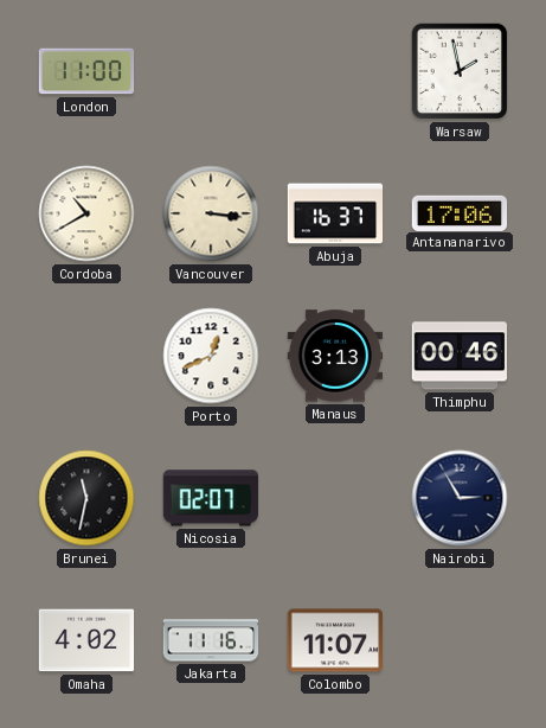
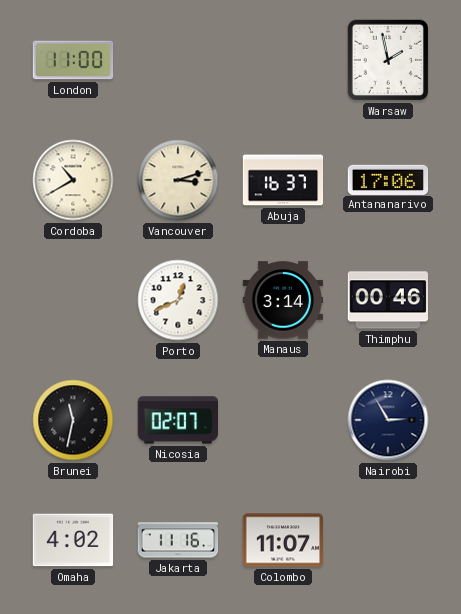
Vancouver: 3:16 -> 3:12
Manaus: 3:13 -> 3:14
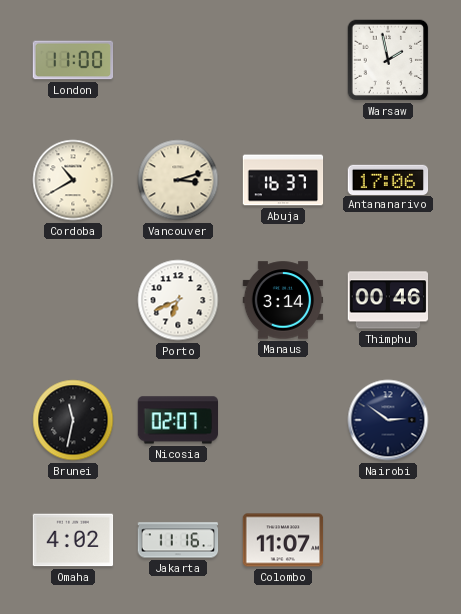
Porto: 12:41 -> 6:41
Nairobi: 2:55 -> 2:51
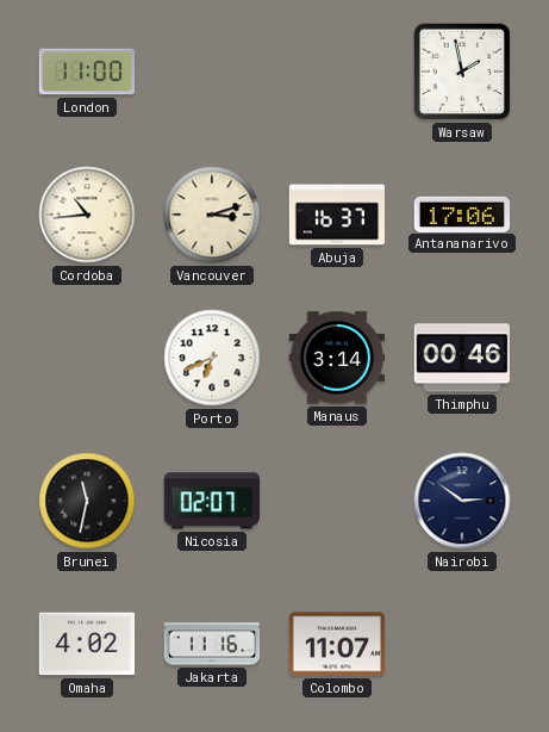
Cordoba: 10:40 -> 10:44
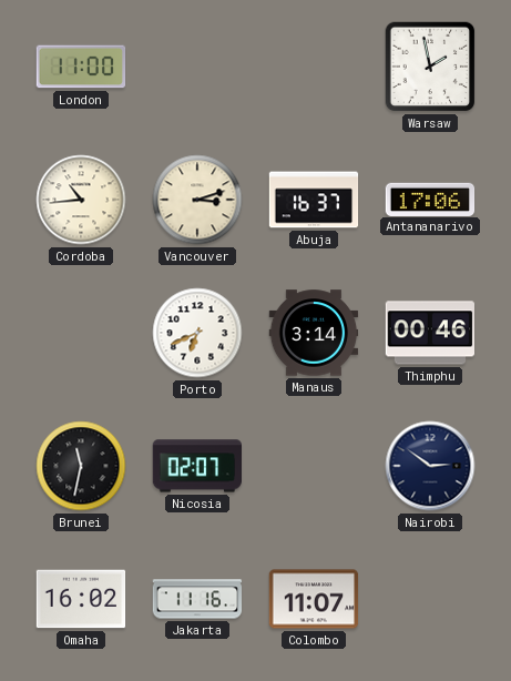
Omaha: 4:02 -> 16:02
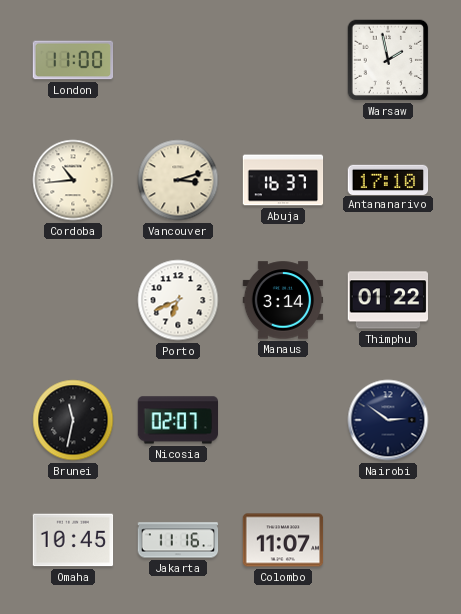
Antananarivo: 17:06 -> 17:10
Thimphu: 00:46 -> 01:22
Omaha: 16:02 -> 10:45
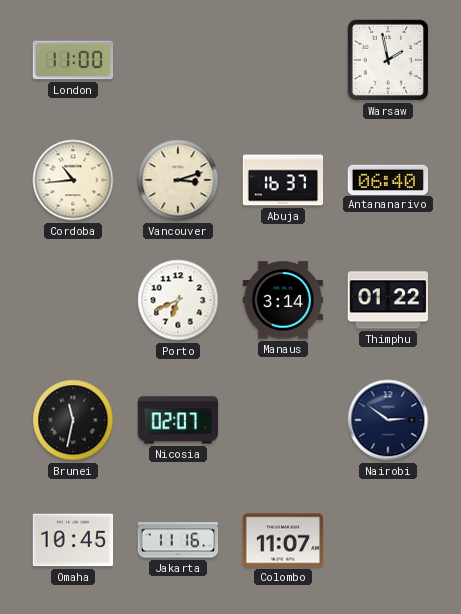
Antananarivo: 17:10 -> 06:40
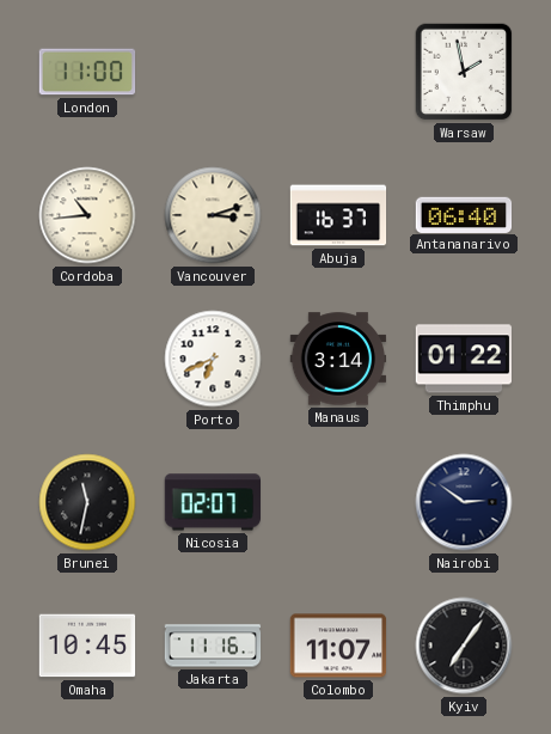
Kyiv: none -> 7:06
